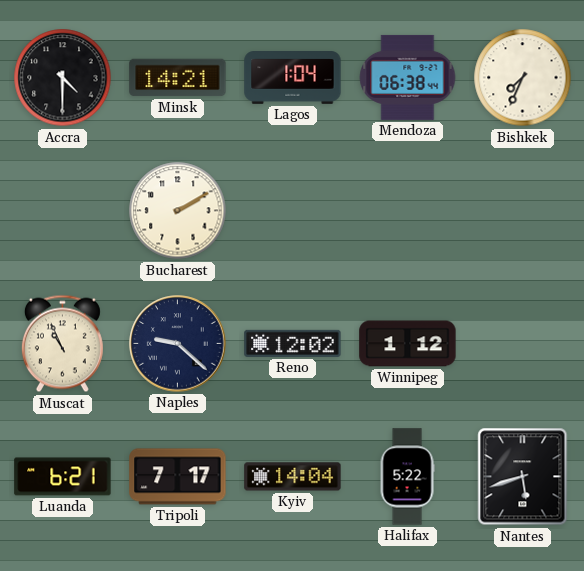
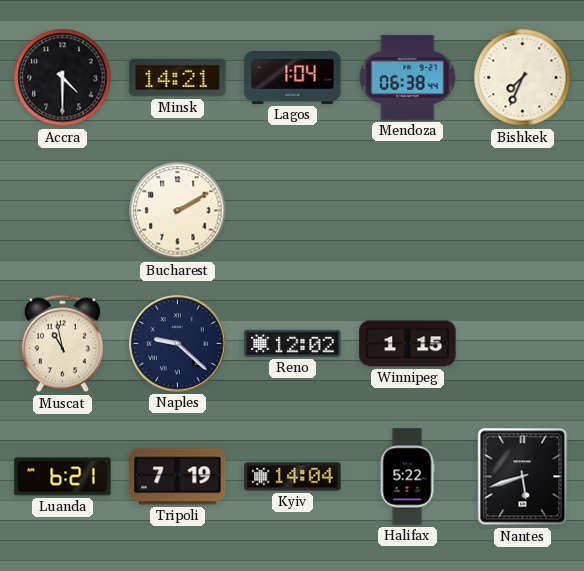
Muscat: 10:56 -> 10:58
Winnipeg: 1:12 -> 1:15
Tripoli: 7:17 -> 7:19
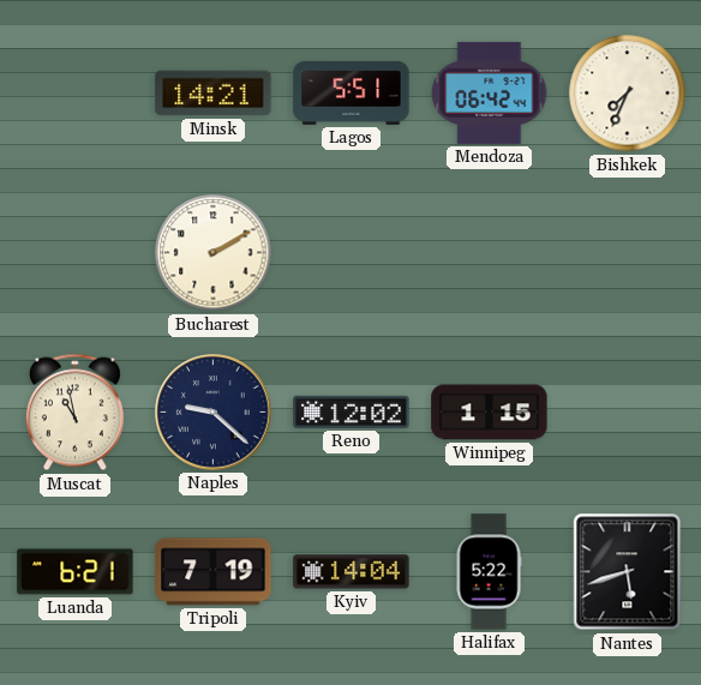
Accra: 4:30 -> none
Lagos: 1:04 -> 5:51
Mendoza: 06:38 -> 06:42
